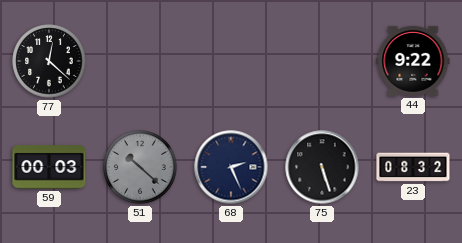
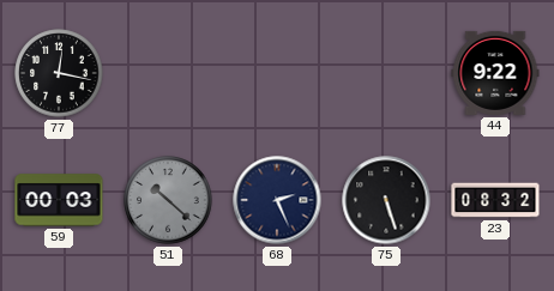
77: 12:22 -> 12:17
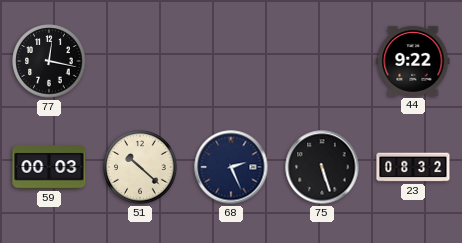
51 dial: grey -> cream
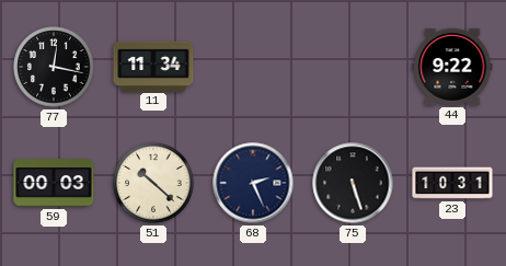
11: none -> 11:34
23: 08:32 -> 10:31
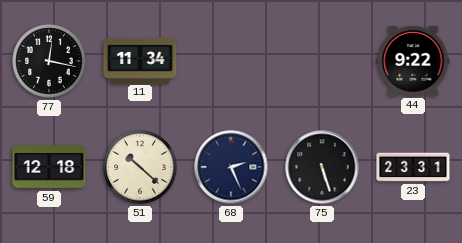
59: 00:03 -> 12:18
23: 10:31 -> 23:31
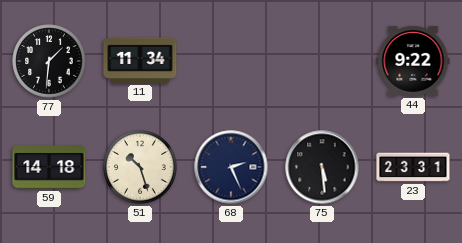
77: 12:17 -> 1:31
59: 12:18 -> 14:18
51: 10:22 -> 10:27
75: 5:27 -> 5:29
